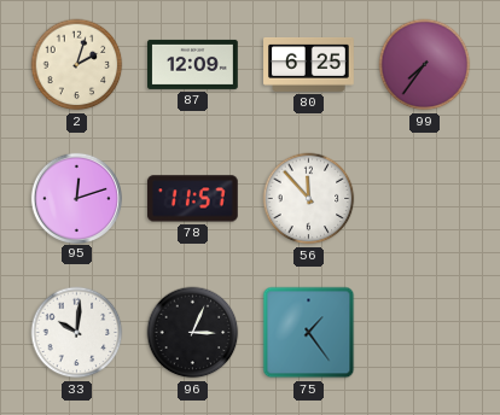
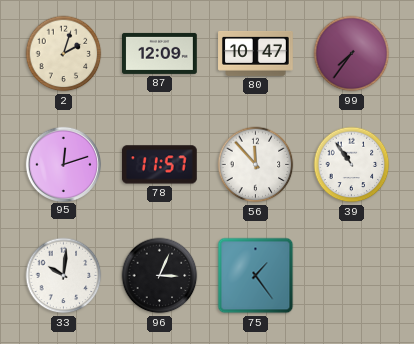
80: 6:25 -> 10:47
39: none -> 10:54
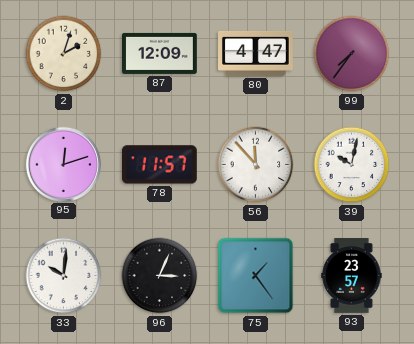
80: 10:47 -> 4:47
39: 10:54 -> 10:02
93: none -> 23:57
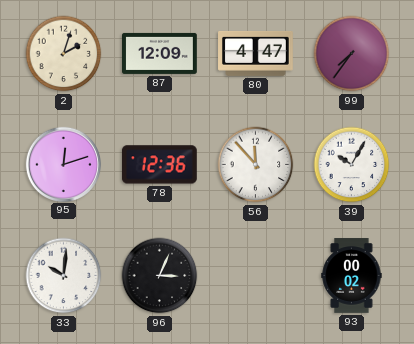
78: 11:57 -> 12:36
39: 10:02 -> 10:05
75: 1:24 -> none
93: 23:57 -> 00:02
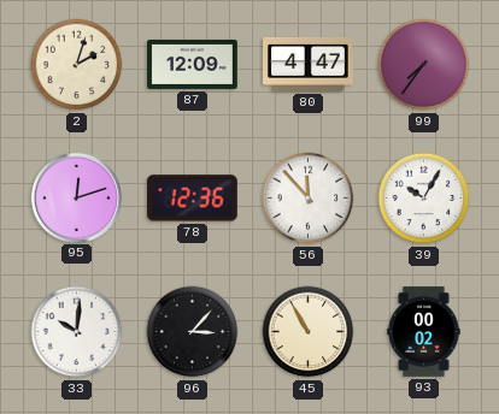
96: 3:04 -> 3:07
45: none -> 10:55
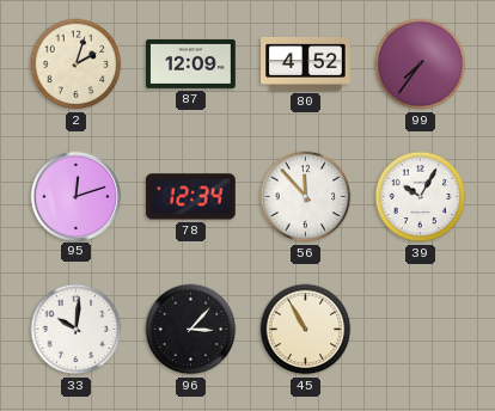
80: 4:47 -> 4:52
78: 12:36 -> 12:34
93: 00:02 -> none
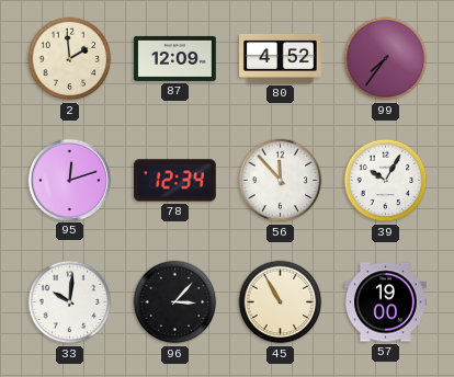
2: 2:03 -> 1:59
57: none -> 19:00
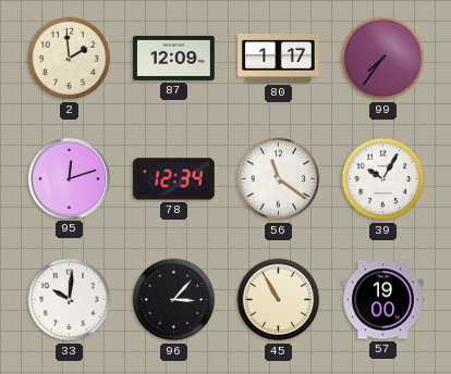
80: 4:52 -> 1:17
56: 11:53 -> 11:21
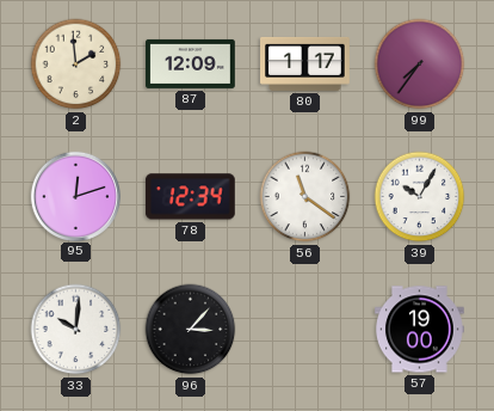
45: 10:55 -> none
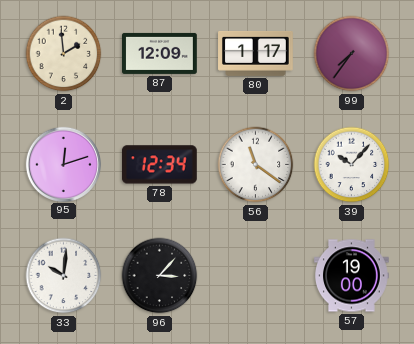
39: 10:05 -> 10:07
